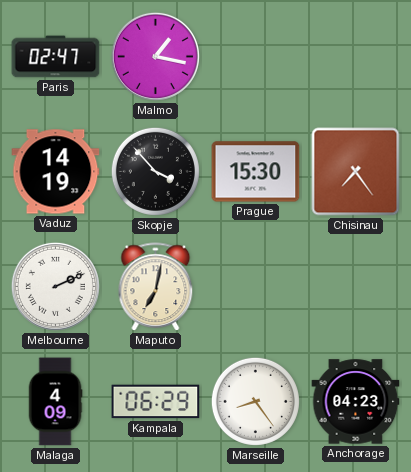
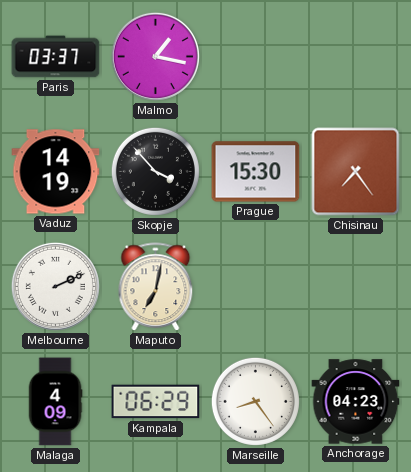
Paris: 02:47 -> 03:37
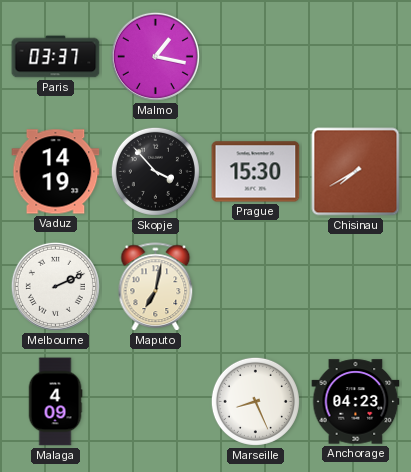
Chisinau: 7:24 -> 7:40
Kampala: 06:29 -> none
Marseille: 8:24 -> 8:26
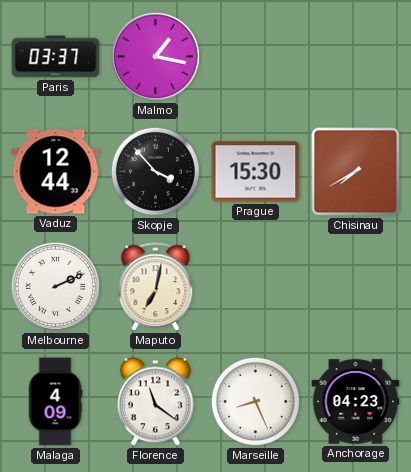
Vaduz: 14:19 -> 12:44
Florence: none -> 11:21
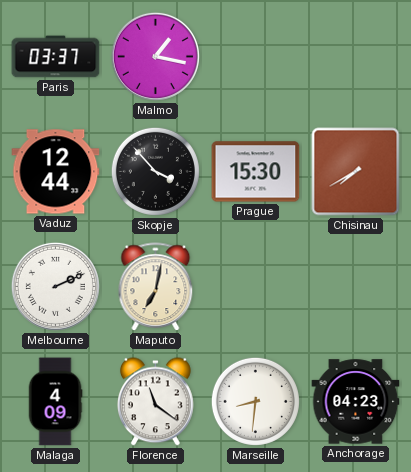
Marseille: 8:26 -> 8:31
